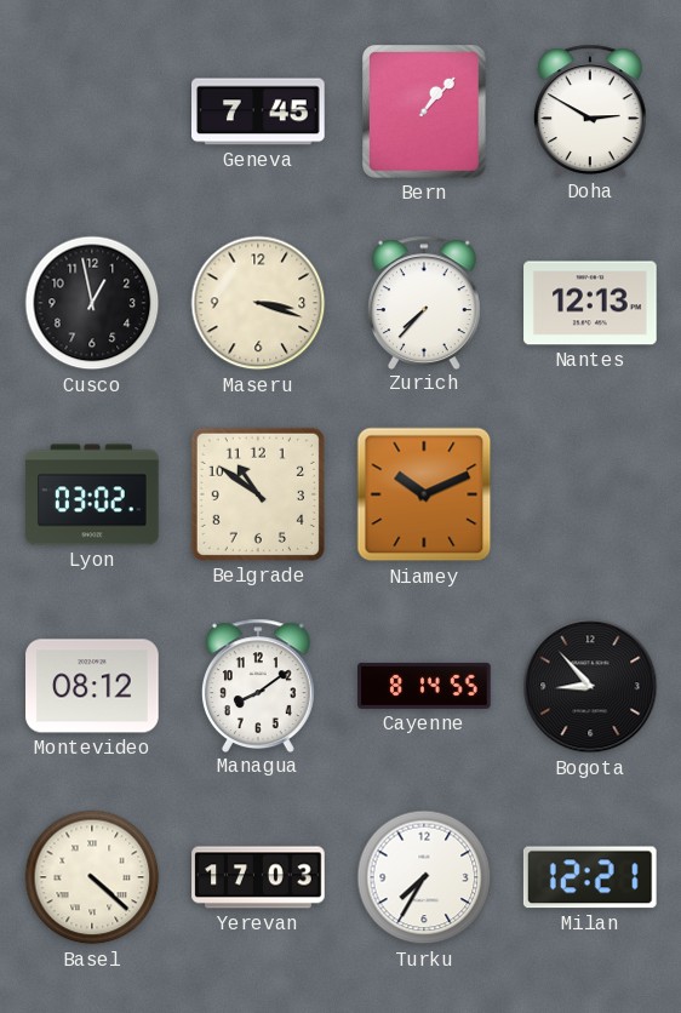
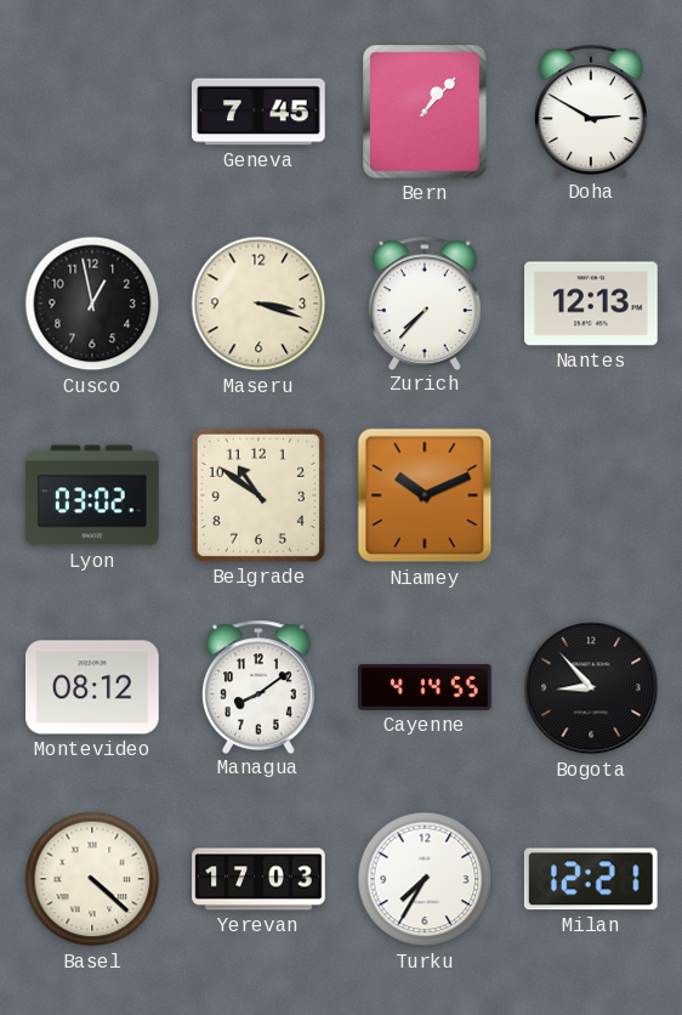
Cayenne: 8:14 -> 4:14
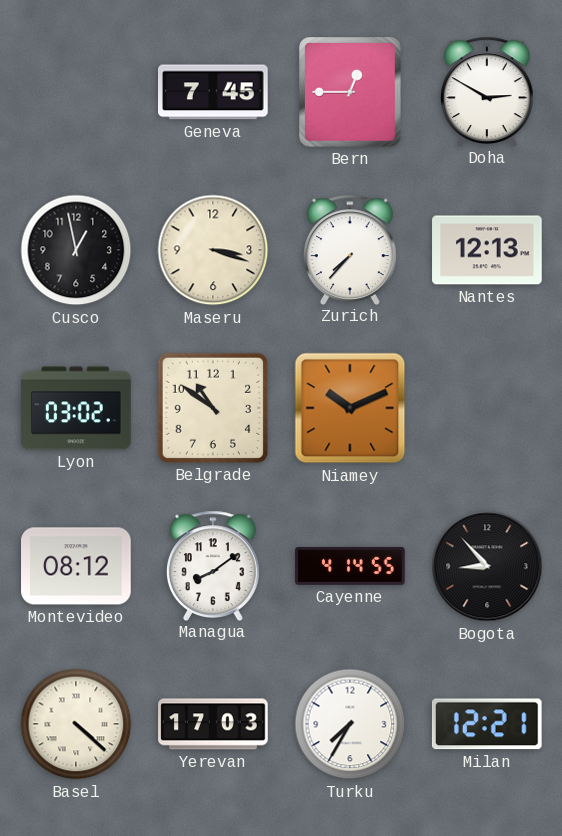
Bern: 1:07 -> 12:45
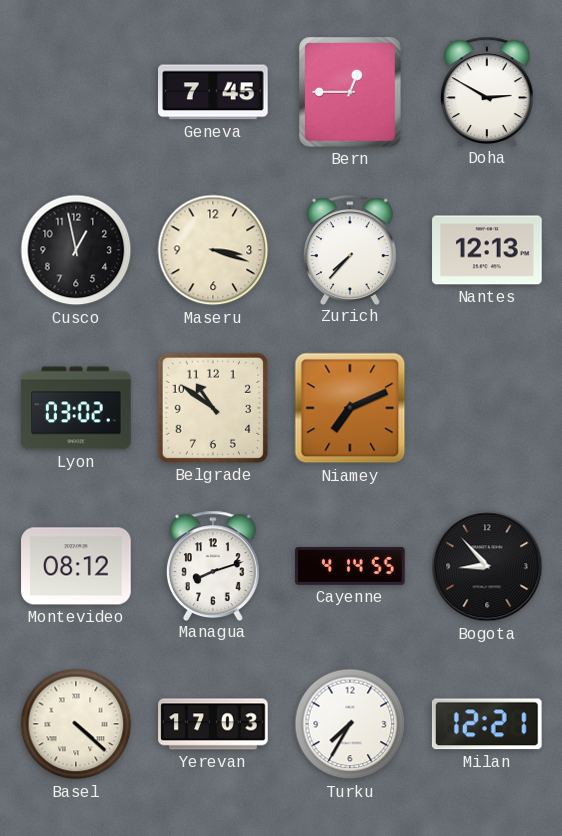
Niamey: 10:11 -> 7:11
Managua: 8:09 -> 8:12
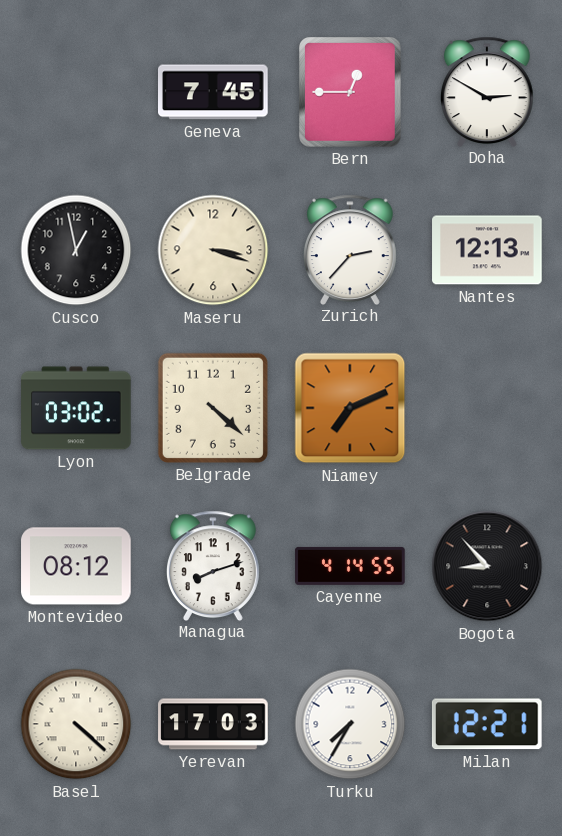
Zurich: 7:37 -> 2:37
Belgrade: 10:51 -> 4:22
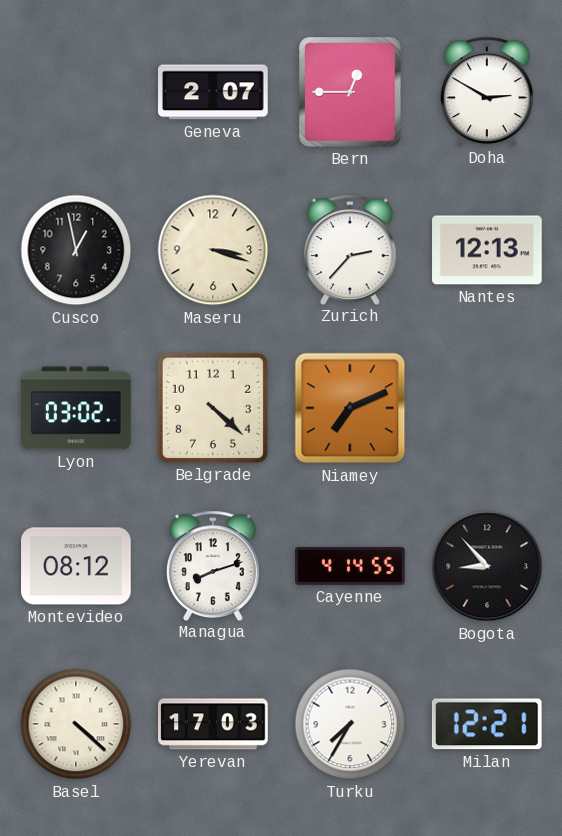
Geneva: 7:45 -> 2:07
